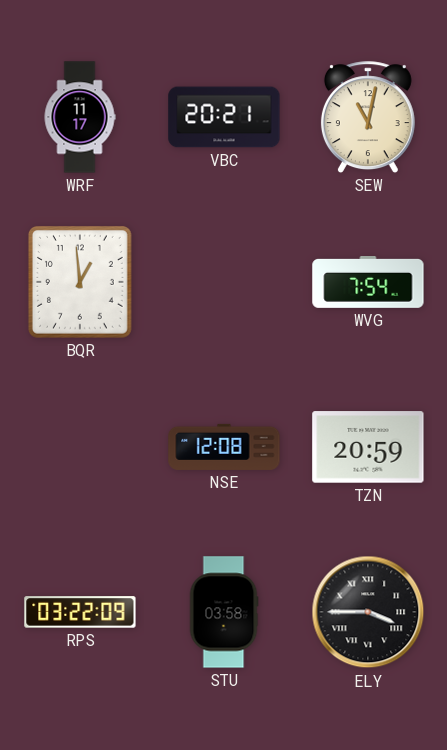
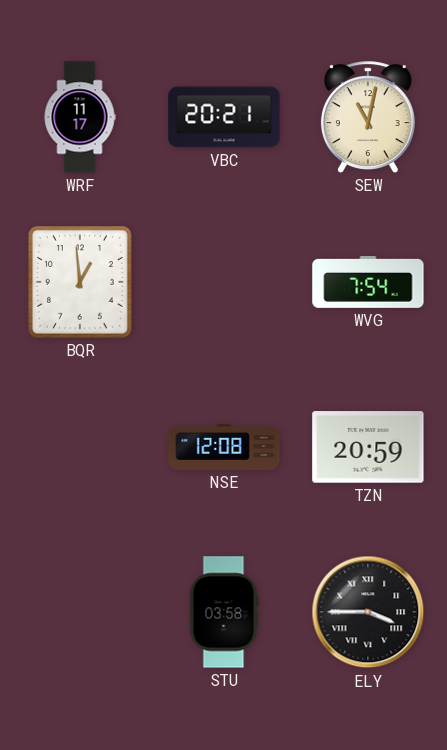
RPS: 03:22 -> none
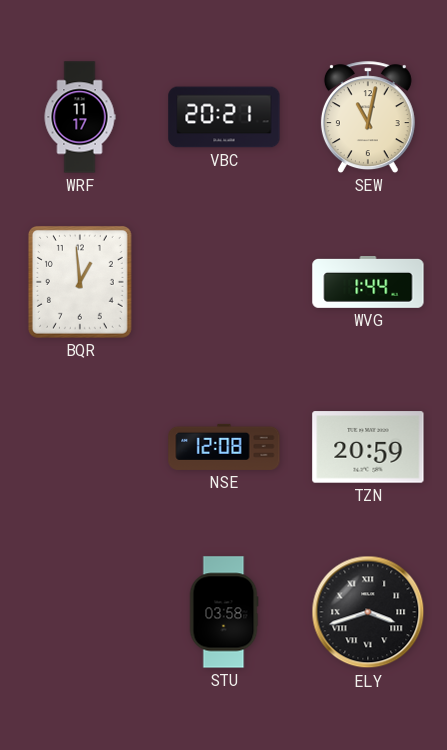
WVG: 7:54 -> 1:44
ELY: 3:45 -> 3:42
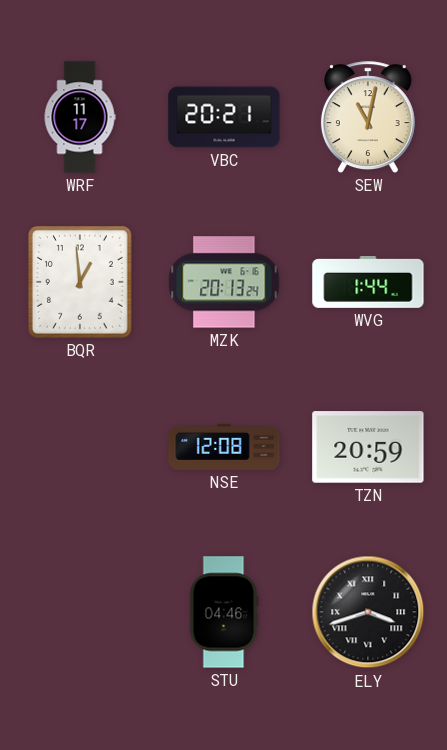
MZK: none -> 20:13
STU: 03:58 -> 04:46
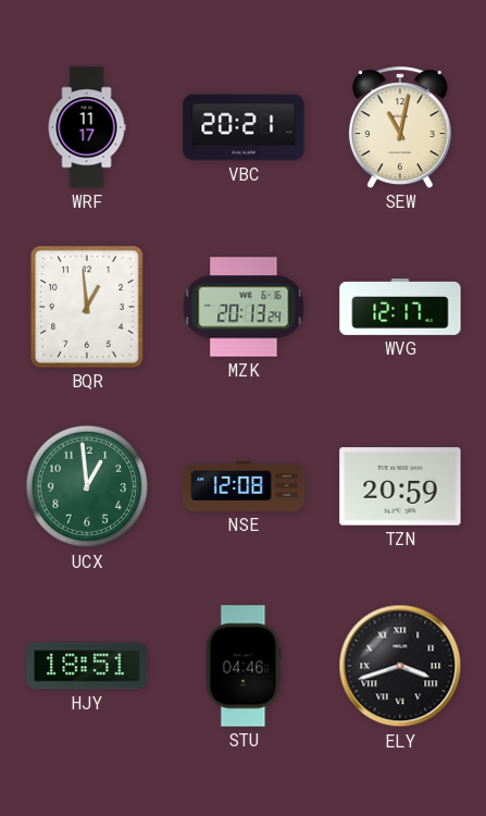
WVG: 1:44 -> 12:17
UCX: none -> 12:59
HJY: none -> 18:51
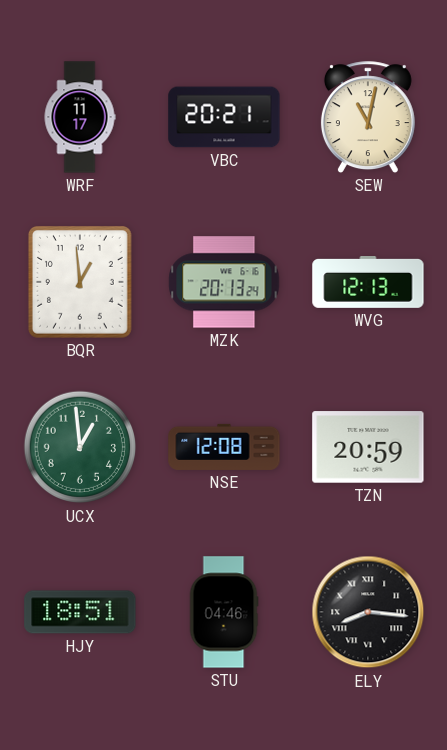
WVG: 12:17 -> 12:13
ELY: 3:42 -> 8:16
